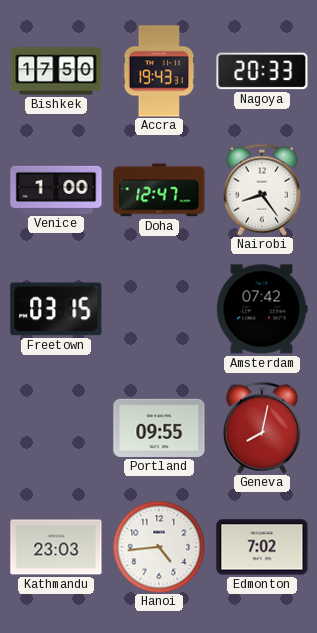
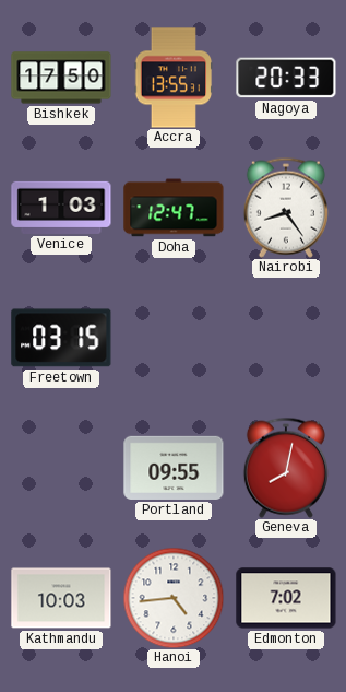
Accra: 19:43 -> 13:55
Venice: 1:00 -> 1:03
Amsterdam: 07:42 -> none
Kathmandu: 23:03 -> 10:03
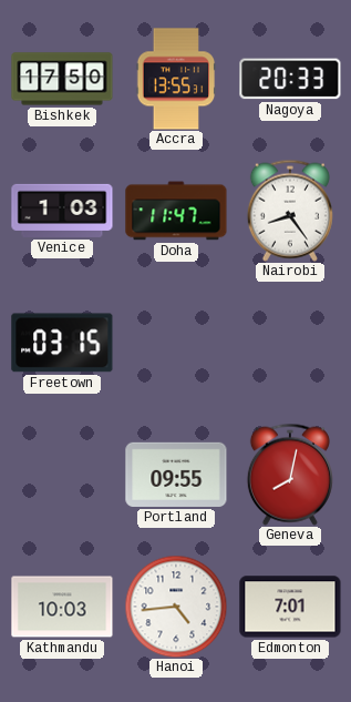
Doha: 12:47 -> 11:47
Edmonton: 7:02 -> 7:01
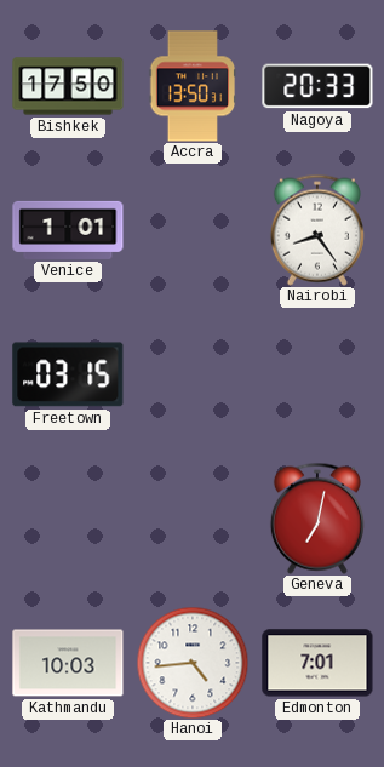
Accra: 13:55 -> 13:50
Venice: 1:03 -> 1:01
Doha: 11:47 -> none
Portland: 09:55 -> none
Geneva: 8:02 -> 7:02
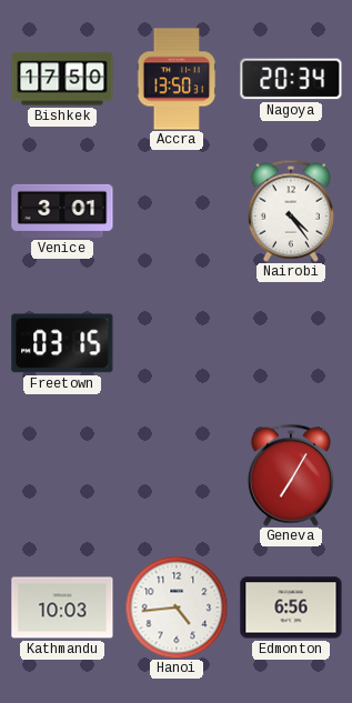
Nagoya: 20:33 -> 20:34
Venice: 1:01 -> 3:01
Nairobi: 8:24 -> 4:24
Geneva: 7:02 -> 7:05
Edmonton: 7:01 -> 6:56
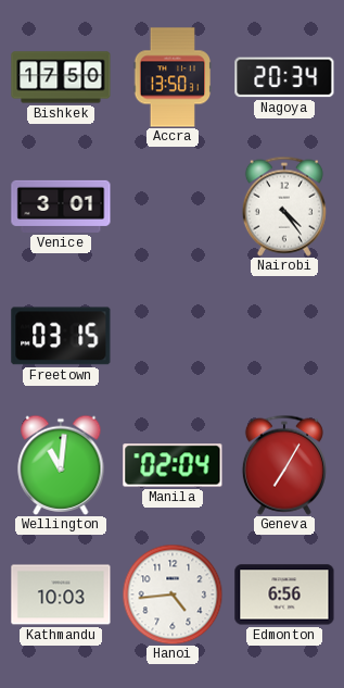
Wellington: none -> 11:01
Manila: none -> 02:04
